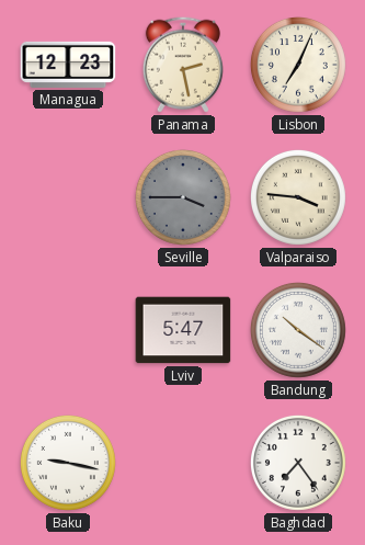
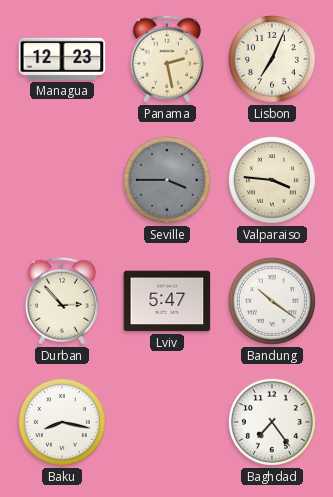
Durban: none -> 2:53
Baku: 9:17 -> 8:17
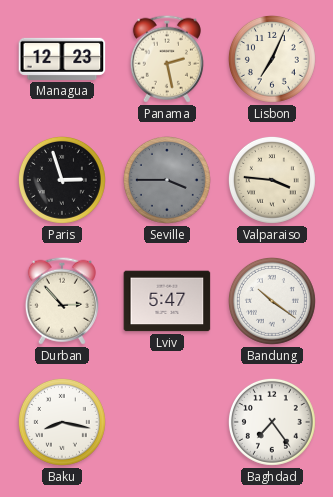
Paris: none -> 2:57
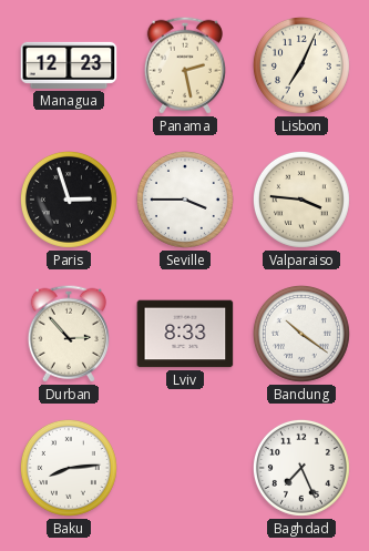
Seville dial: grey -> white
Lviv: 5:47 -> 8:33
Baku: 8:17 -> 8:14
Baghdad: 7:24 -> 7:26
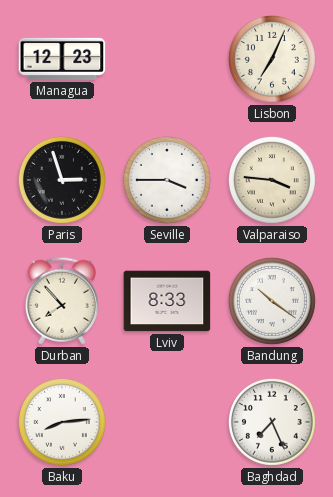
Panama: 2:28 -> none
Durban: 2:53 -> 7:53
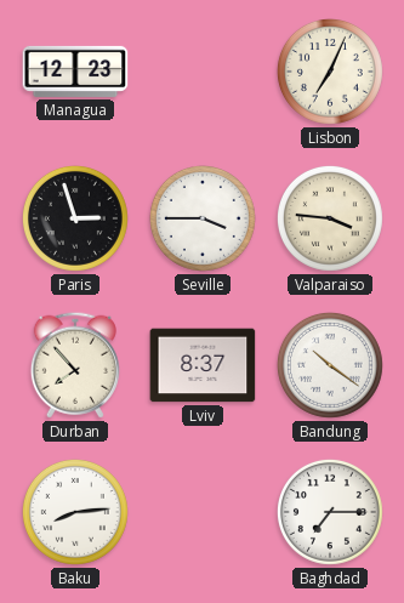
Lviv: 8:33 -> 8:37
Baghdad: 7:26 -> 7:15
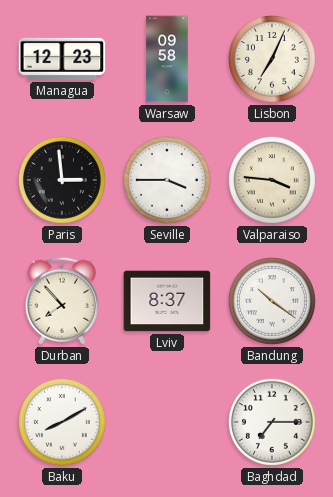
Warsaw: none -> 09:58
Paris: 2:57 -> 2:59
Baku: 8:14 -> 8:10
